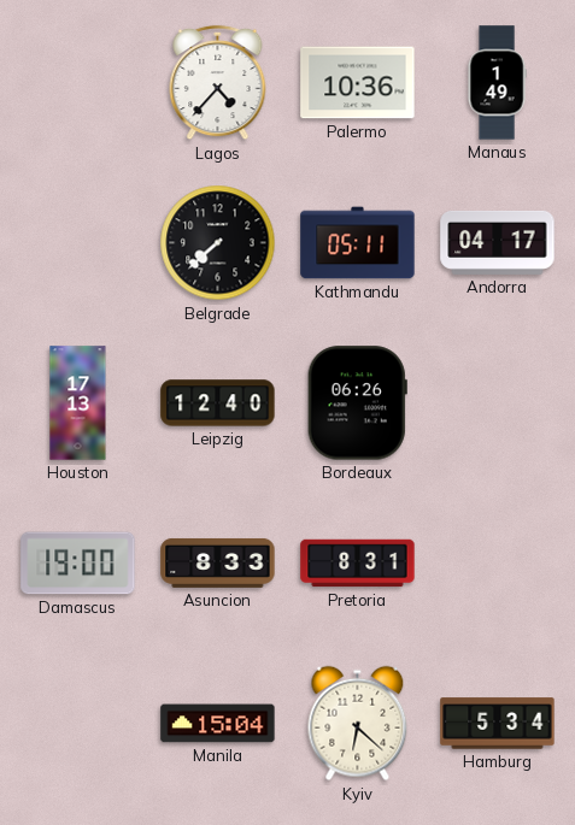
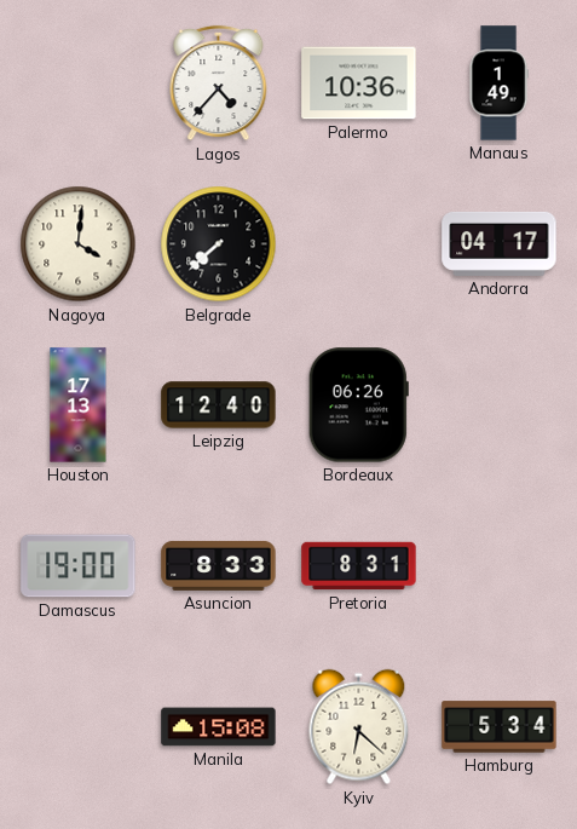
Nagoya: none -> 4:01
Kathmandu: 05:11 -> none
Manila: 15:04 -> 15:08
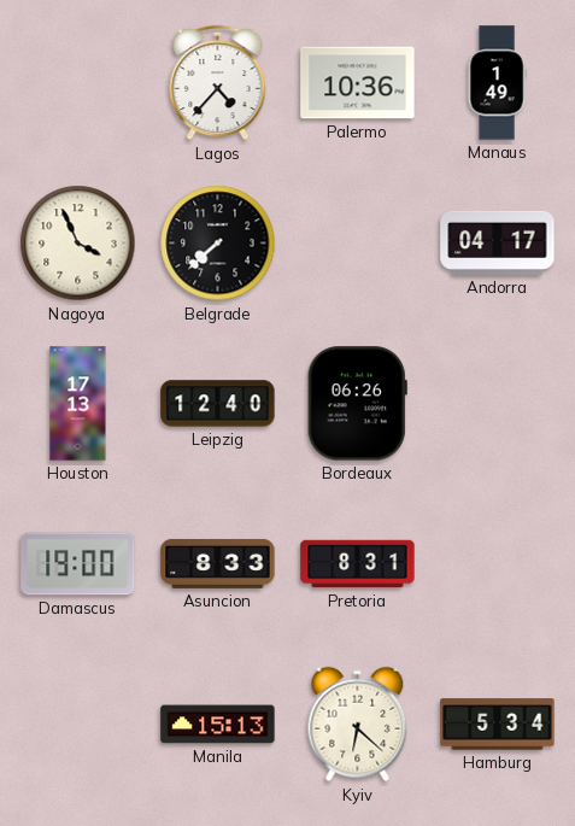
Nagoya: 4:01 -> 3:56
Manila: 15:08 -> 15:13
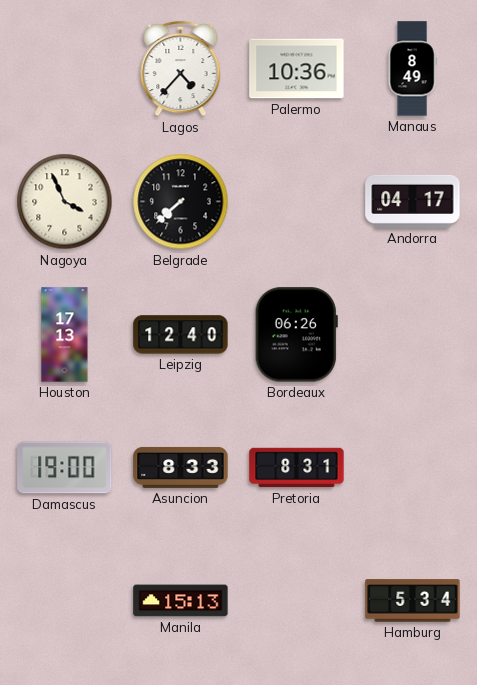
Manaus: 1:49 -> 8:49
Kyiv: 6:22 -> none
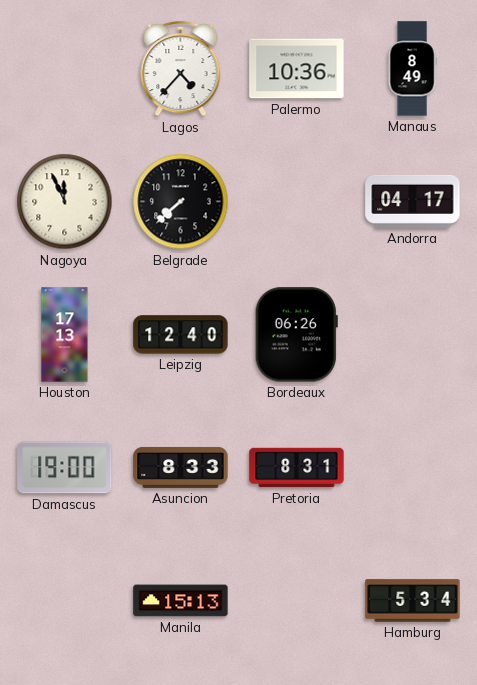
Nagoya: 3:56 -> 11:56
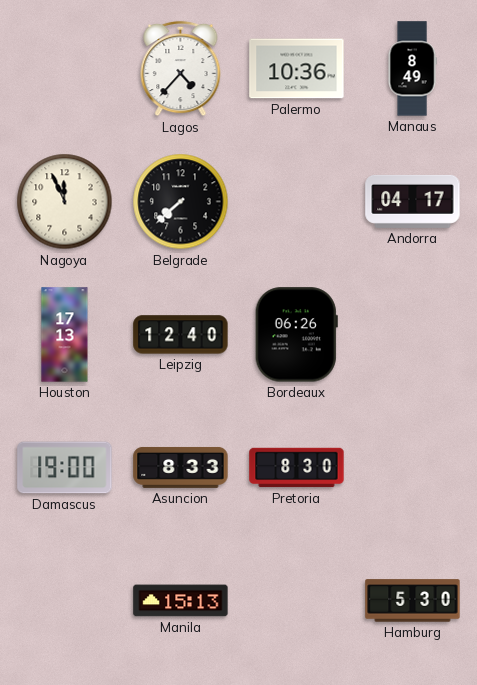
Pretoria: 8:31 -> 8:30
Hamburg: 5:34 -> 5:30
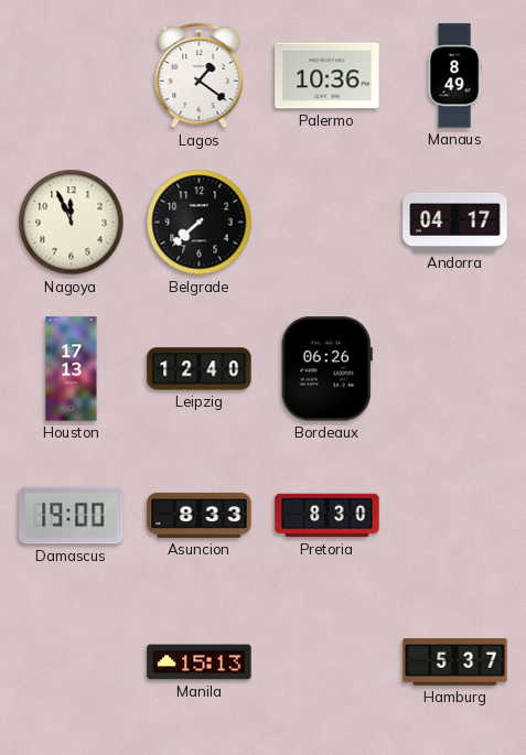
Lagos: 4:37 -> 1:21
Hamburg: 5:30 -> 5:37
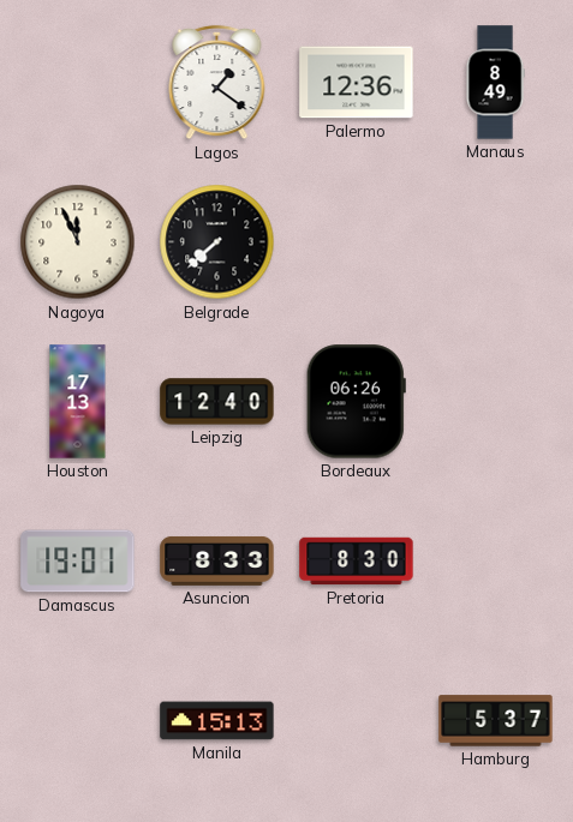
Palermo: 10:36 -> 12:36
Andorra: 04:17 -> none
Damascus: 19:00 -> 19:01
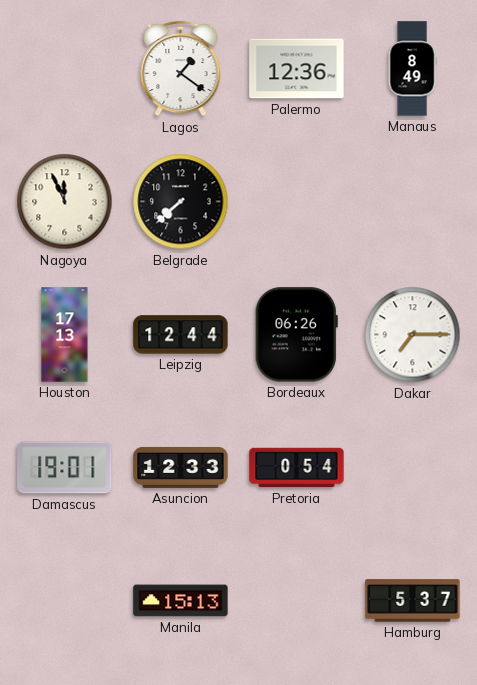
Leipzig: 12:40 -> 12:44
Dakar: none -> 7:15
Asuncion: 8:33 -> 12:33
Pretoria: 8:30 -> 0:54
